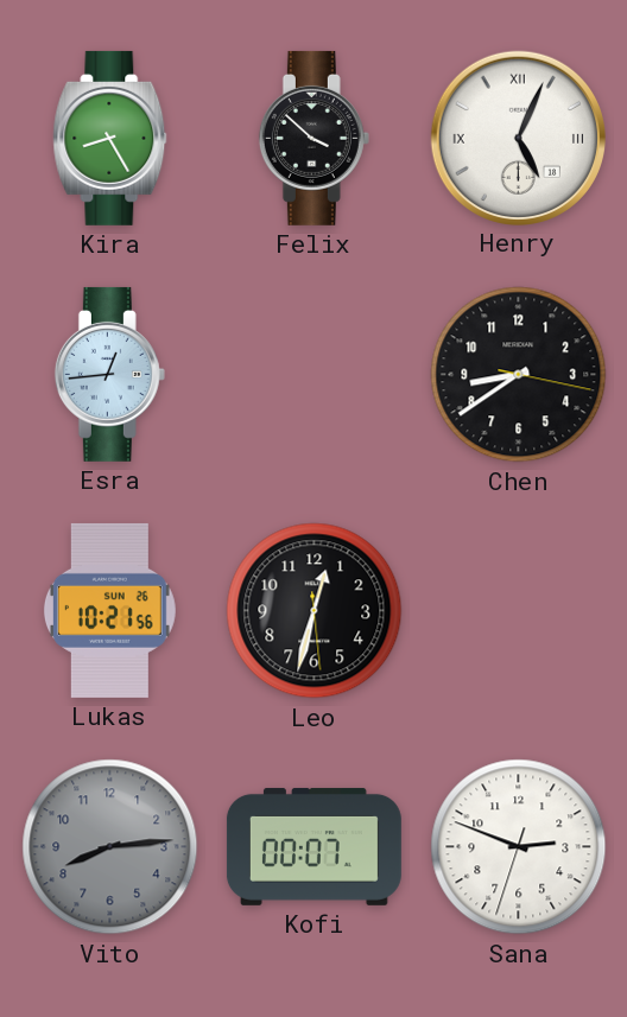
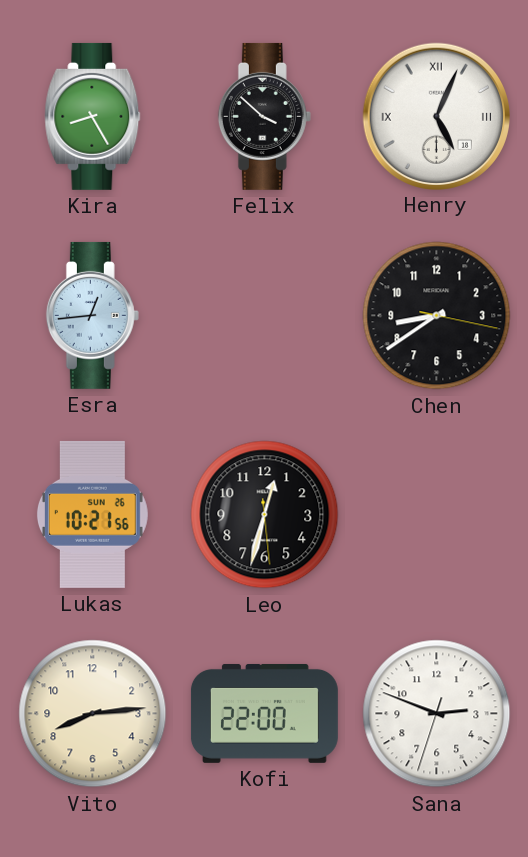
Vito dial: grey -> cream
Kofi: 00:07 -> 22:00
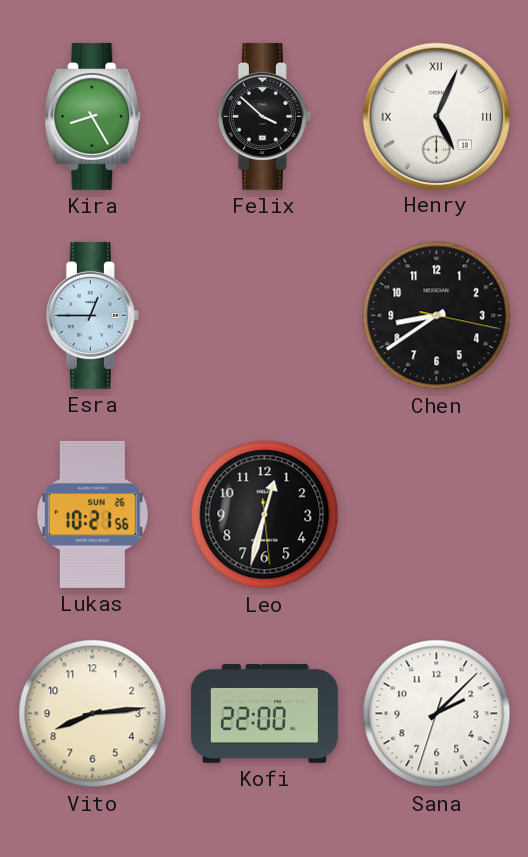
Esra: 12:44 -> 12:45
Sana: 2:48 -> 2:07
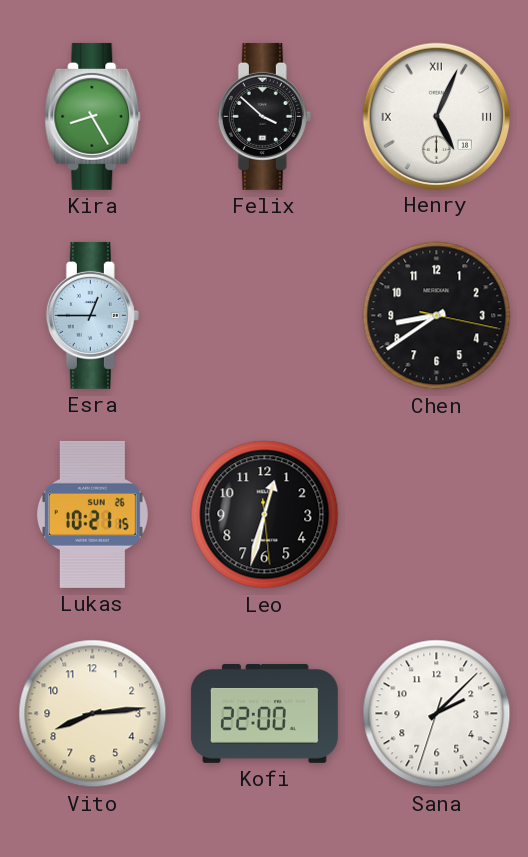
Lukas: 10:21:56 -> 10:21:15
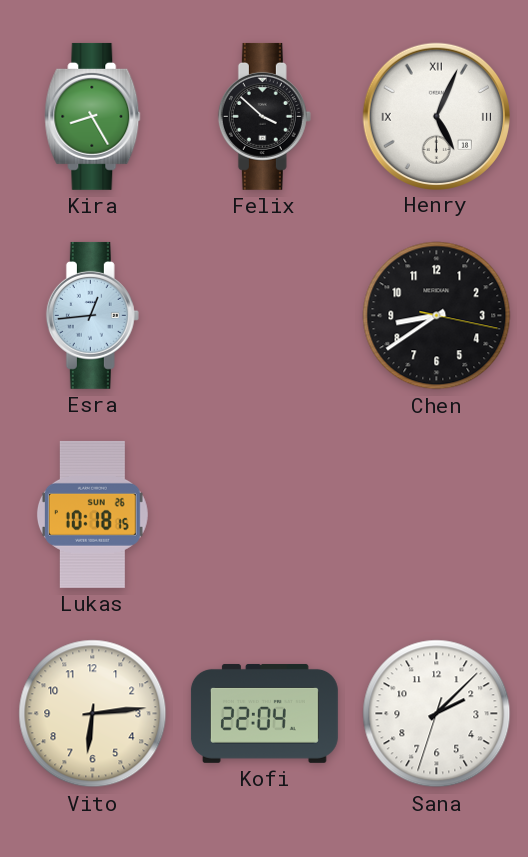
Esra: 12:45 -> 12:44
Lukas: 10:21 -> 10:18
Leo: 12:32 -> none
Vito: 8:14 -> 6:14
Kofi: 22:00 -> 22:04
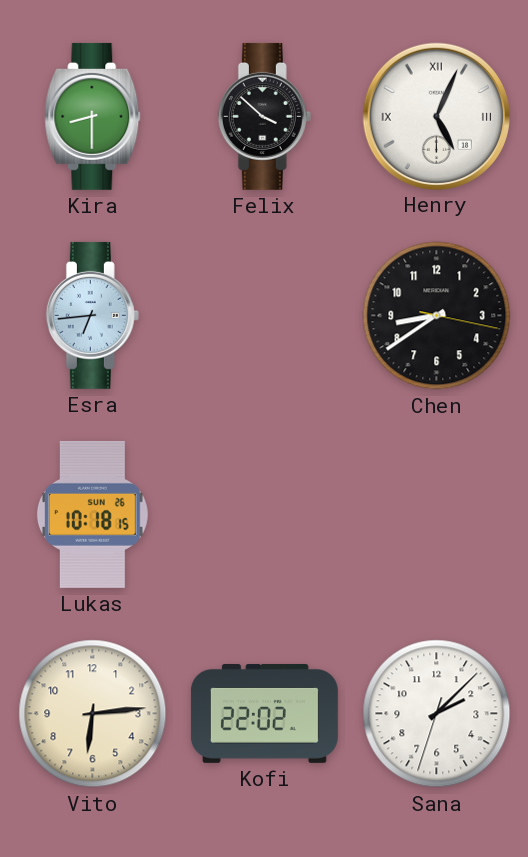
Kira: 8:25 -> 8:30
Esra: 12:44 -> 6:44
Kofi: 22:04 -> 22:02
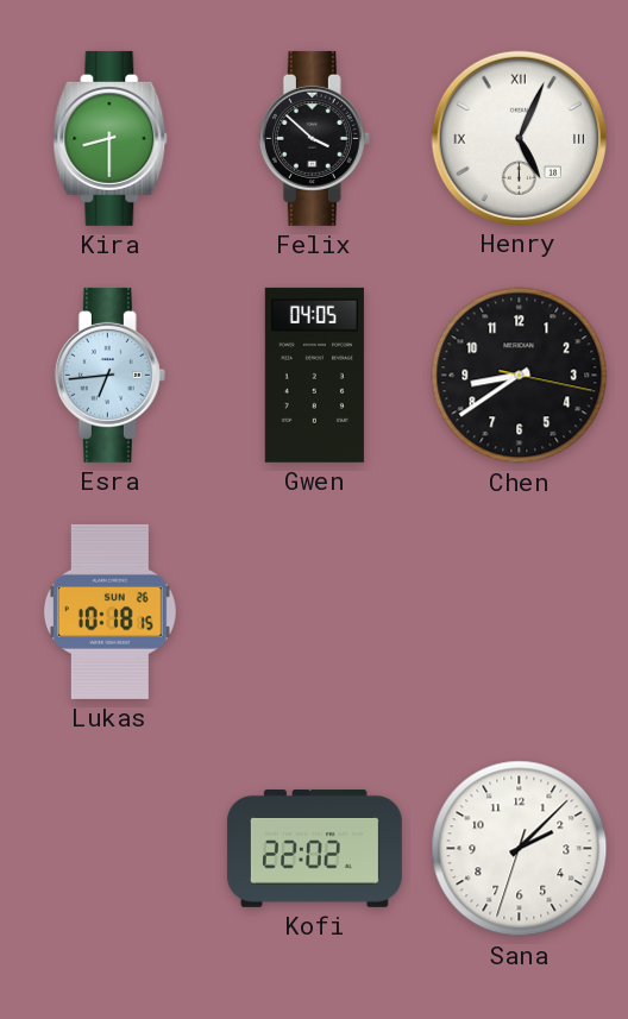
Gwen: none -> 04:05
Vito: 6:14 -> none
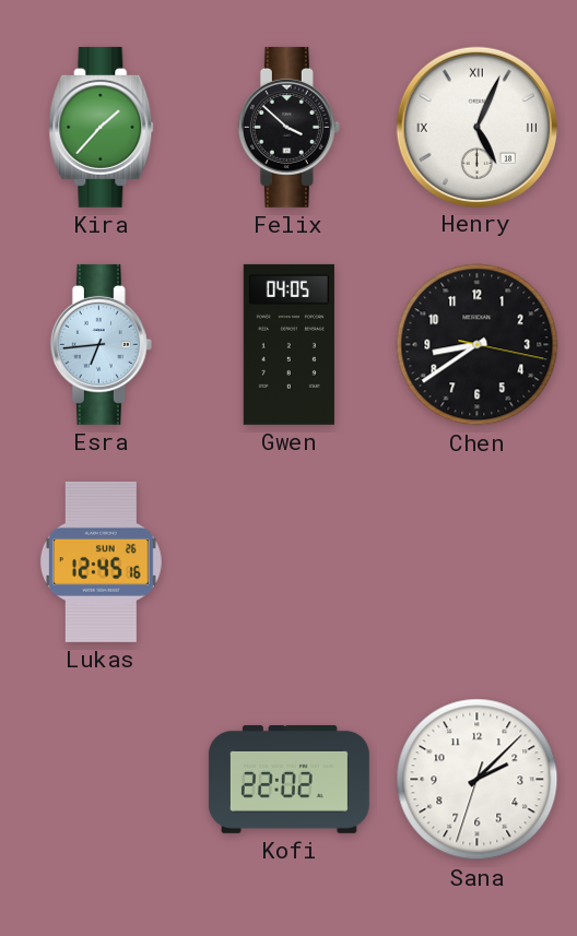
Kira: 8:30 -> 1:37
Lukas: 10:18 -> 12:45
